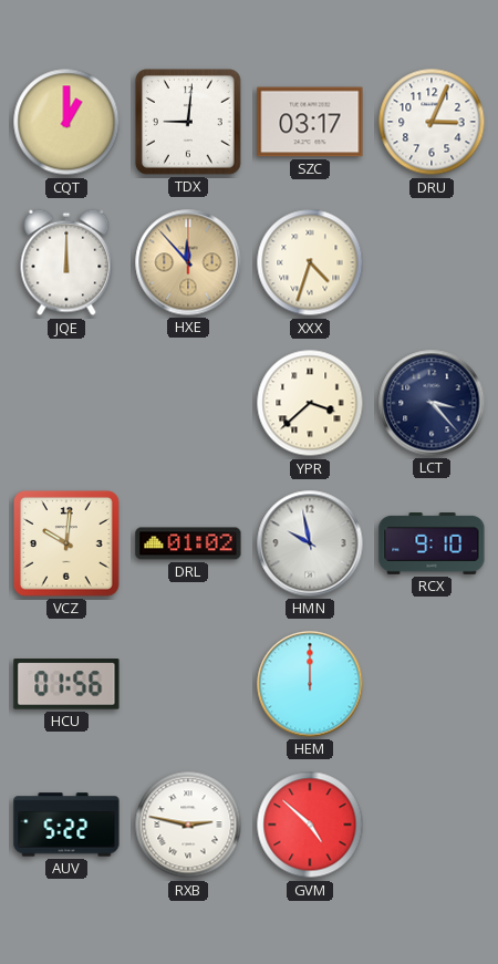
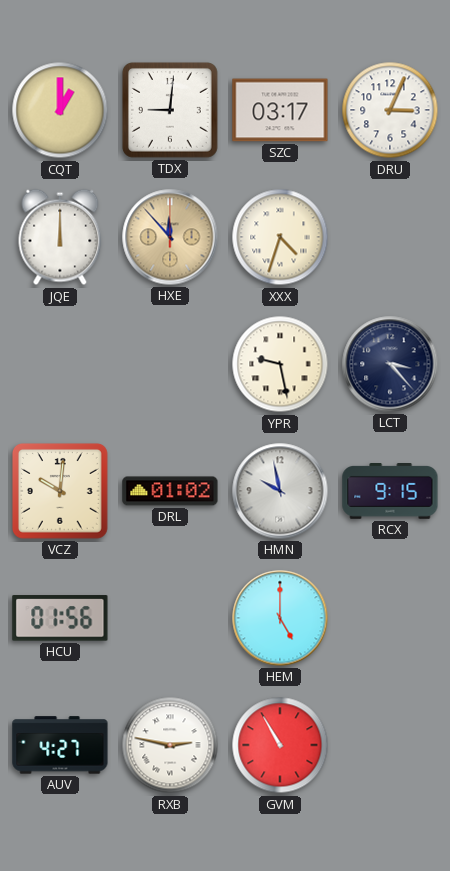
YPR: 3:38 -> 9:28
RCX: 9:10 -> 9:15
HEM: 12:00 -> 5:00
AUV: 5:22 -> 4:27
GVM: 4:52 -> 10:55
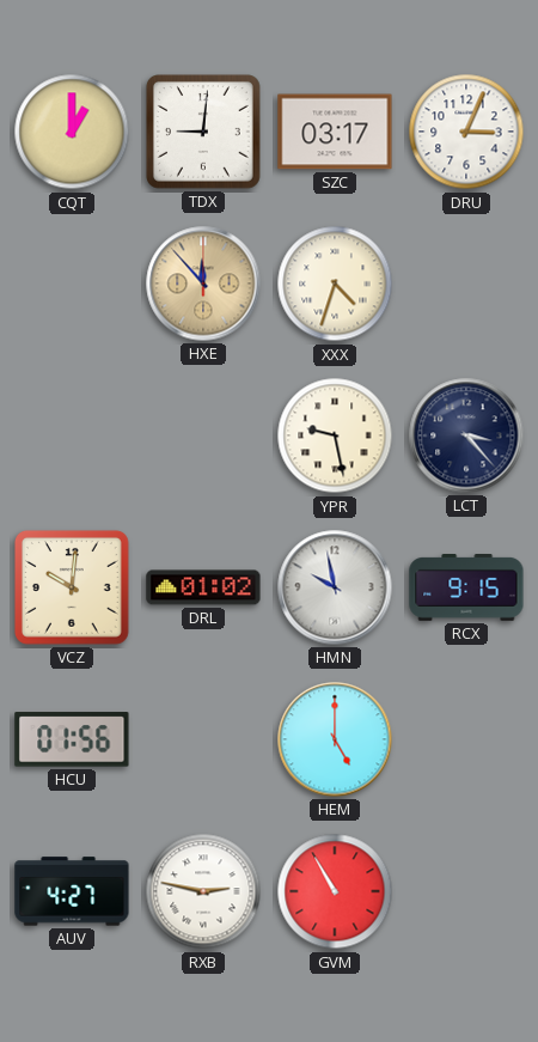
JQE: 12:00 -> none
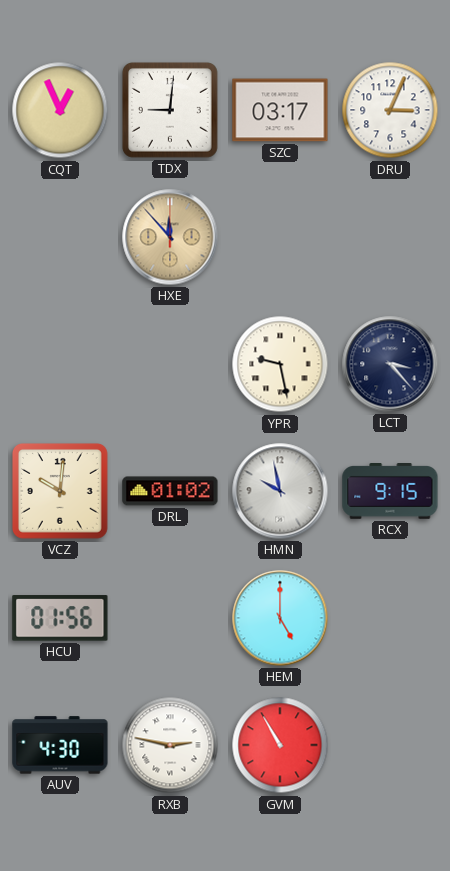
CQT: 1:00 -> 12:56
XXX: 4:33 -> none
AUV: 4:27 -> 4:30
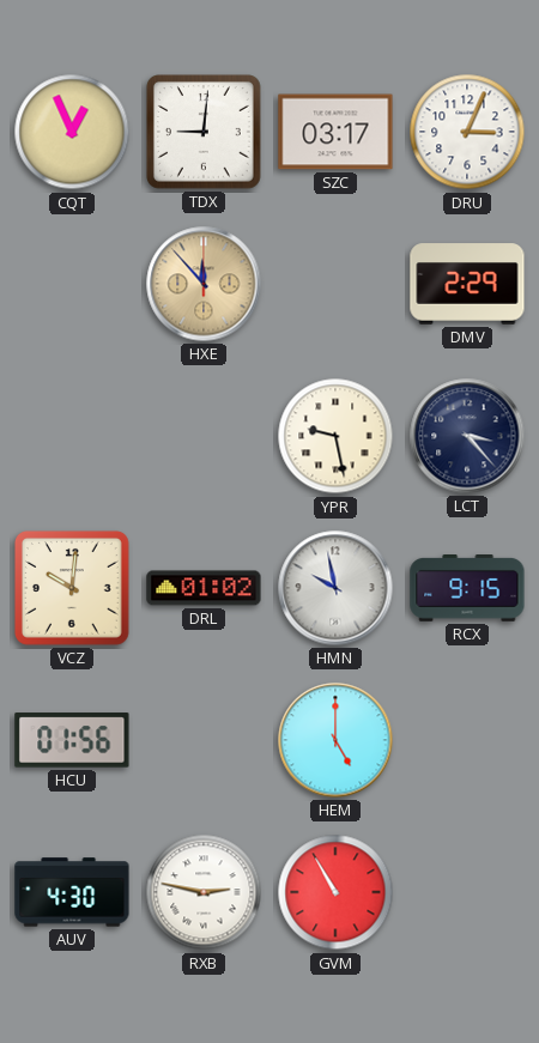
DMV: none -> 2:29
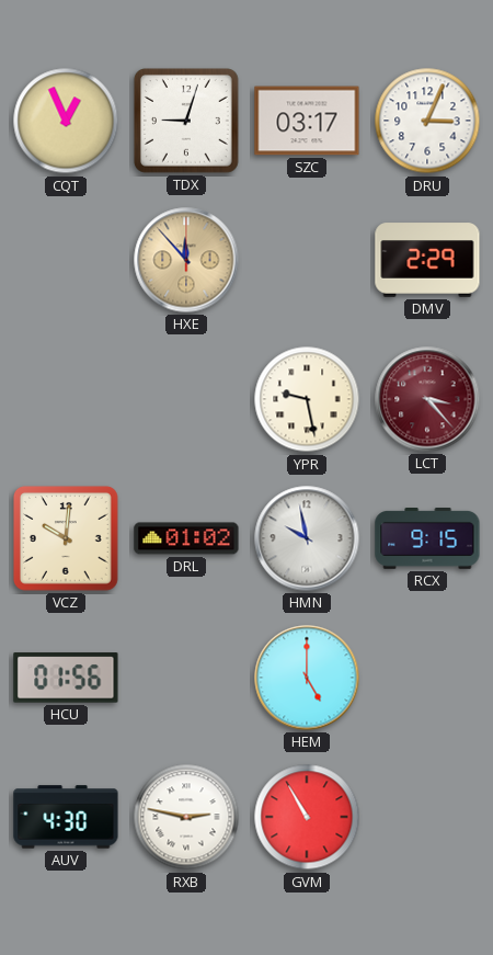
TDX: 9:01 -> 9:03
LCT dial: navy -> burgundy
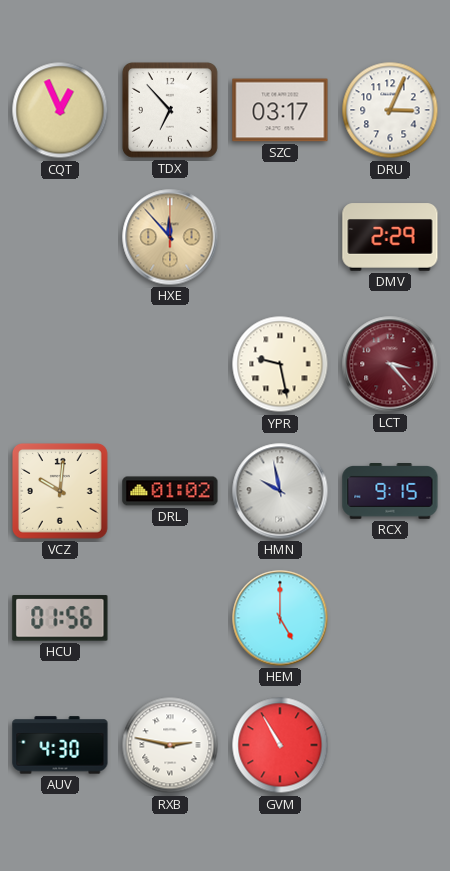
TDX: 9:03 -> 6:53
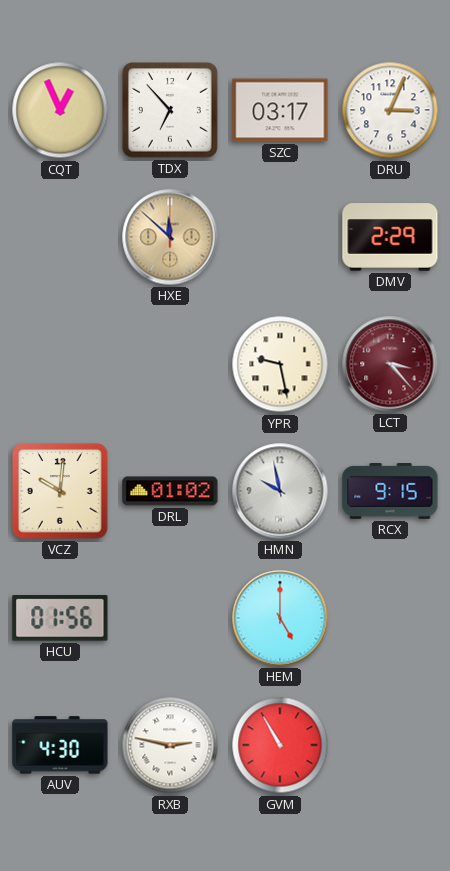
HXE: 11:53 -> 11:52
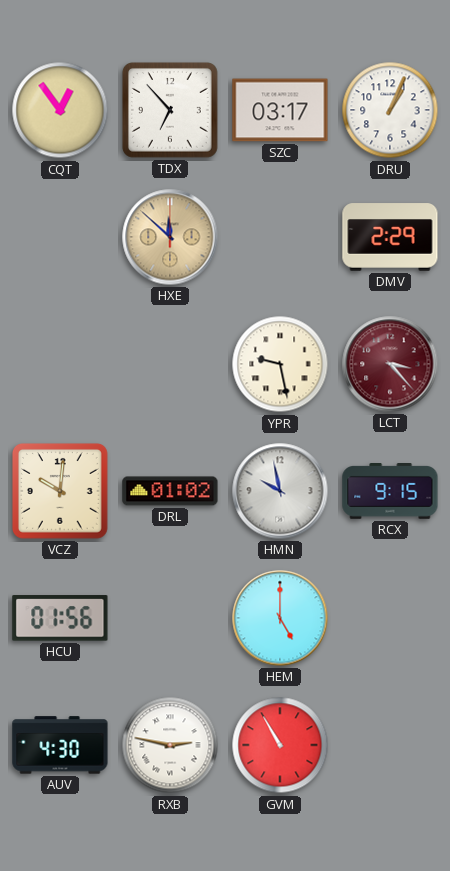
CQT: 12:56 -> 12:54
DRU: 3:04 -> 1:04
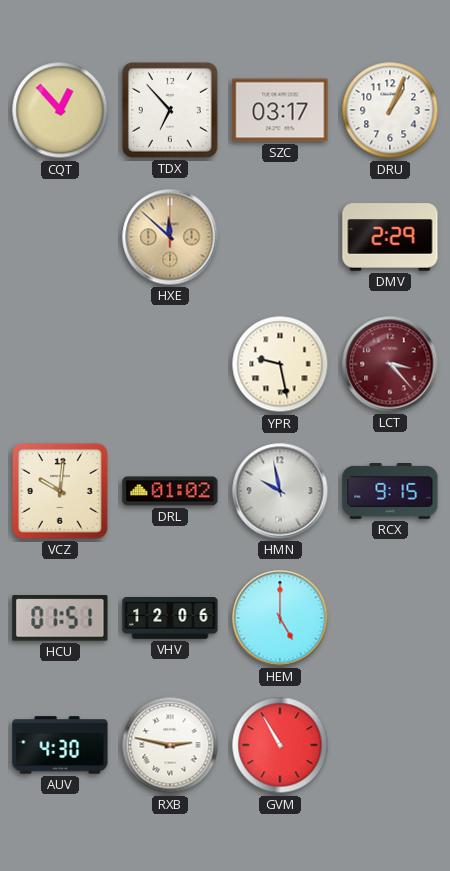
CQT: 12:54 -> 12:53
HCU: 01:56 -> 01:51
VHV: none -> 12:06
